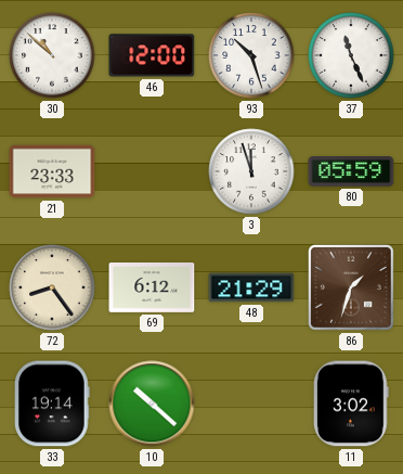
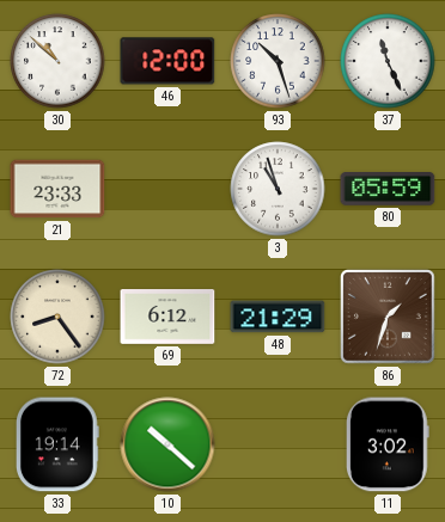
3: 11:57 -> 10:57
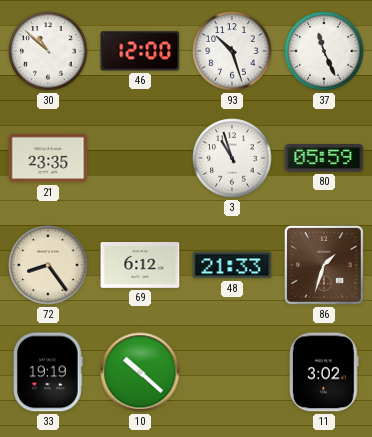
21: 23:33 -> 23:35
48: 21:29 -> 21:33
33: 19:14 -> 19:19
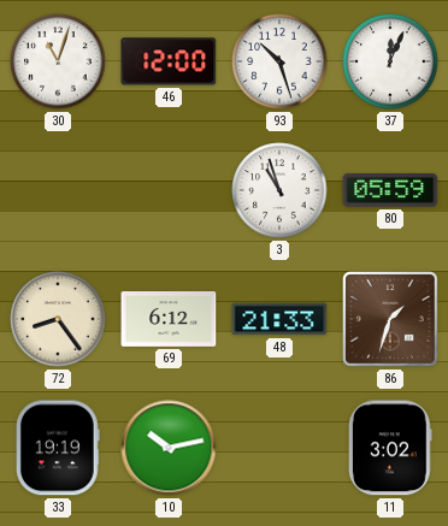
30: 10:52 -> 11:03
37: 11:26 -> 12:04
21: 23:35 -> none
10: 10:22 -> 10:13
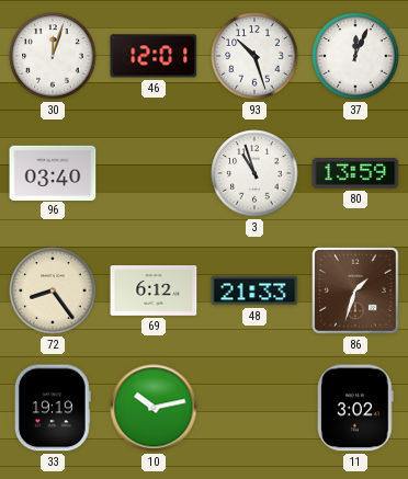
30: 11:03 -> 12:03
46: 12:00 -> 12:01
96: none -> 03:40
80: 05:59 -> 13:59
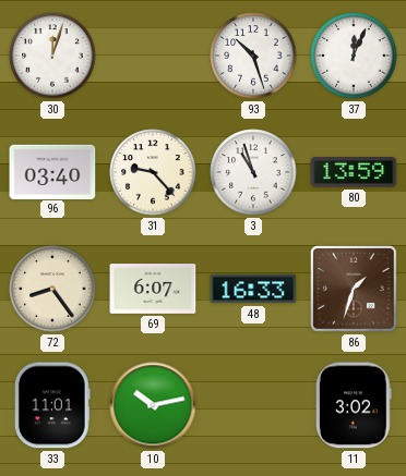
46: 12:01 -> none
31: none -> 9:23
69: 6:12 -> 6:07
48: 21:33 -> 16:33
33: 19:19 -> 11:01
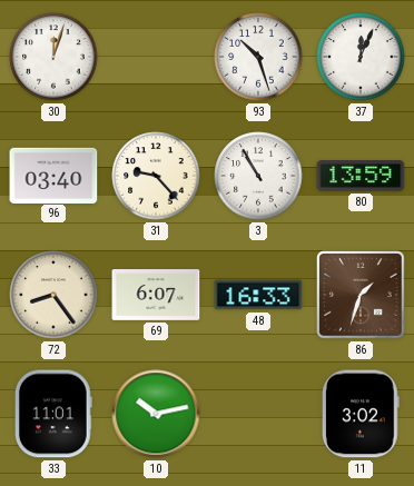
3: 10:57 -> 10:55
